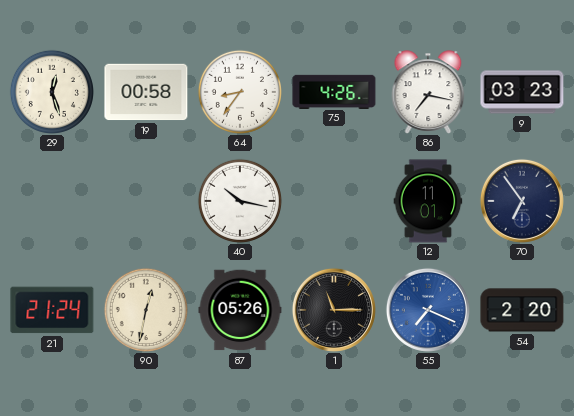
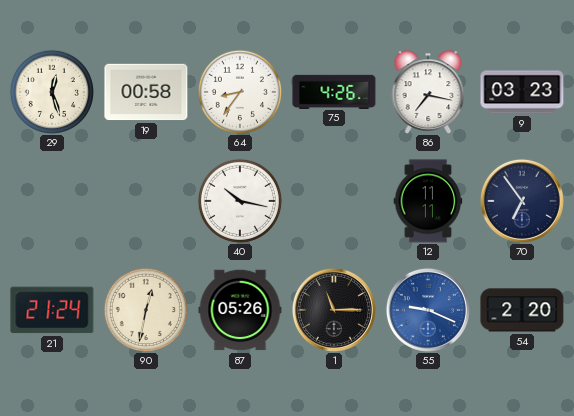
12: 11:01 -> 11:11
55: 7:19 -> 9:19
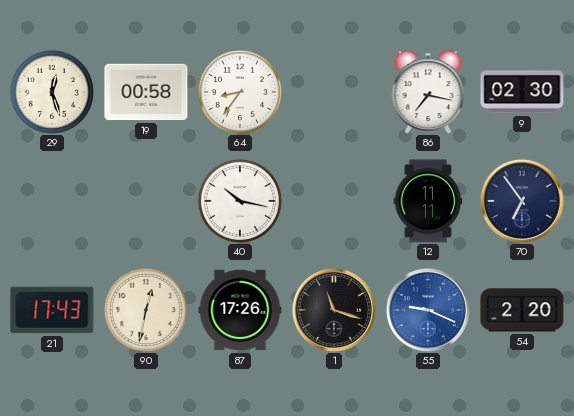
75: 4:26 -> none
9: 03:23 -> 02:30
21: 21:24 -> 17:43
87: 05:26 -> 17:26
1: 11:15 -> 11:18
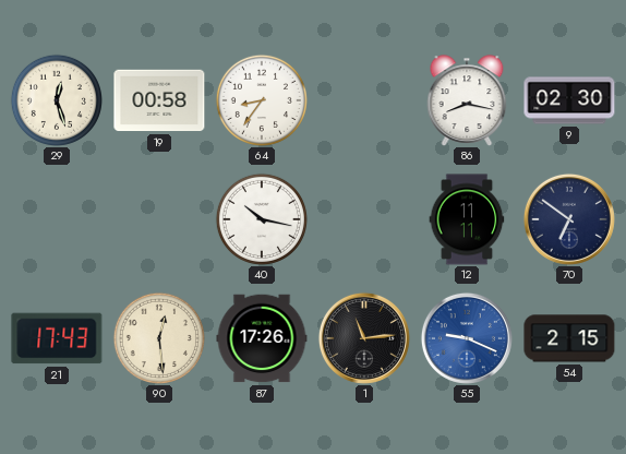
86: 7:17 -> 8:17
70: 6:54 -> 6:51
90: 12:32 -> 12:29
1: 11:18 -> 11:14
54: 2:20 -> 2:15
